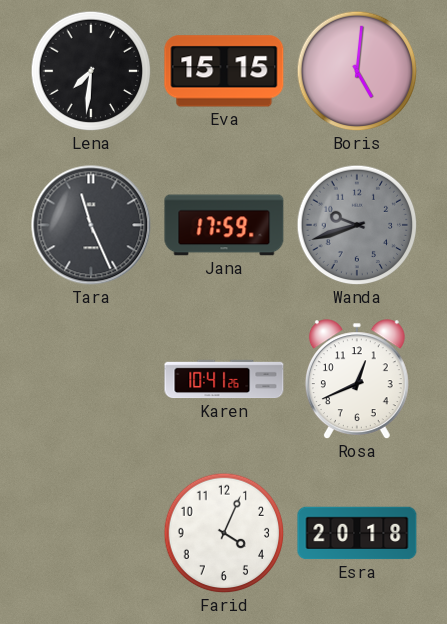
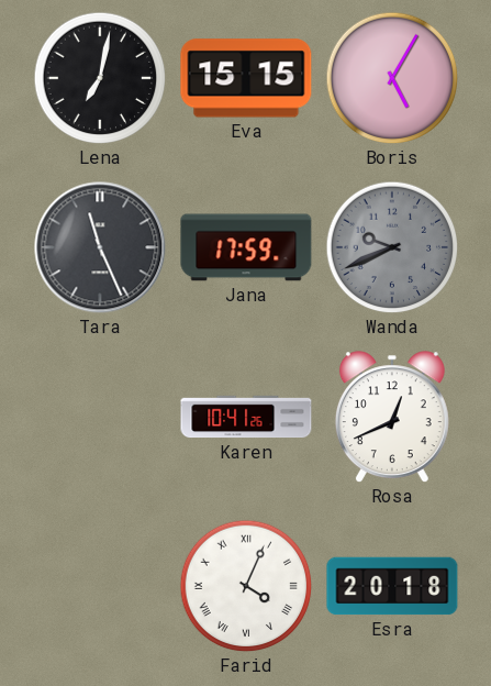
Lena: 7:31 -> 7:02
Boris: 5:01 -> 5:05
Wanda: 9:42 -> 9:41
Farid numerals: Arabic -> Roman
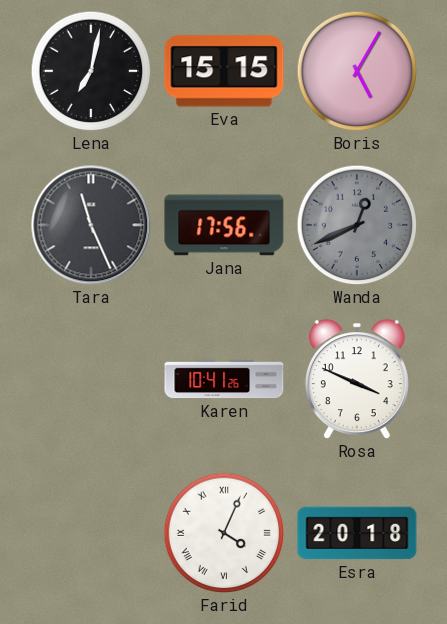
Jana: 17:59 -> 17:56
Wanda: 9:41 -> 12:41
Rosa: 12:41 -> 3:49
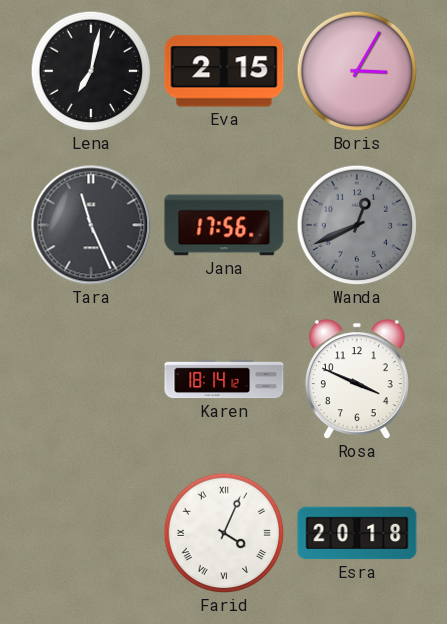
Eva: 15:15 -> 2:15
Boris: 5:05 -> 3:05
Karen: 10:41 -> 18:14
